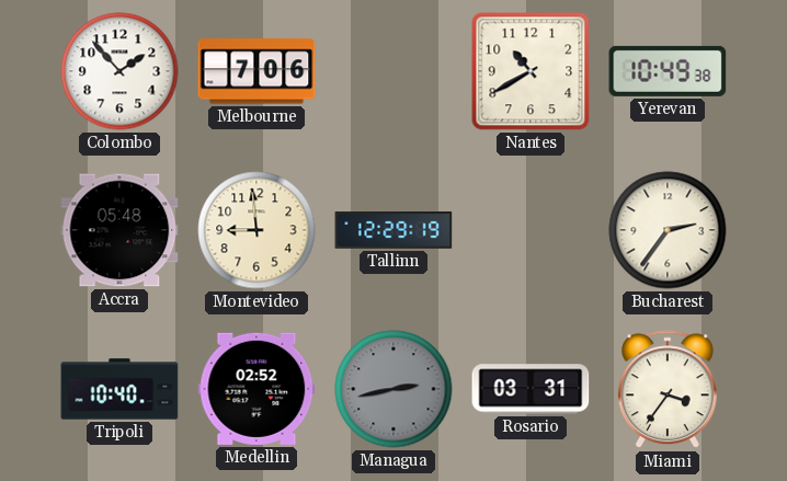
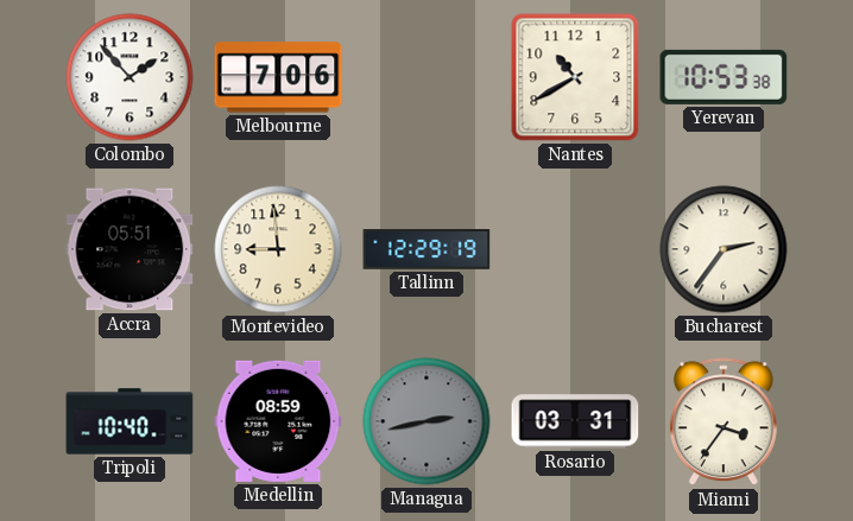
Yerevan: 10:49 -> 10:53
Accra: 05:48 -> 05:51
Medellin: 02:52 -> 08:59
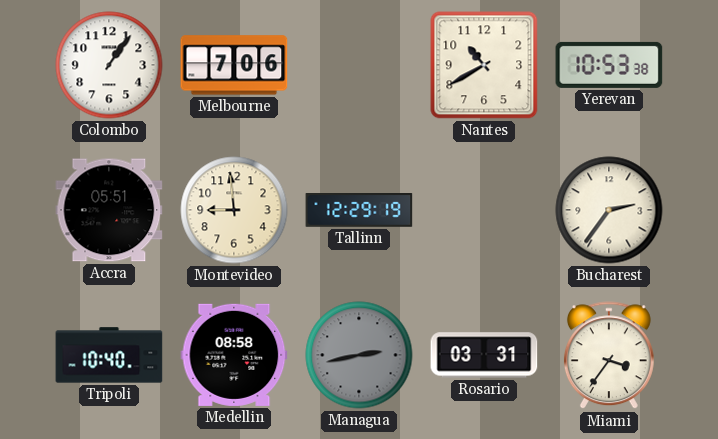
Colombo: 1:53 -> 1:06
Medellin: 08:59 -> 08:58
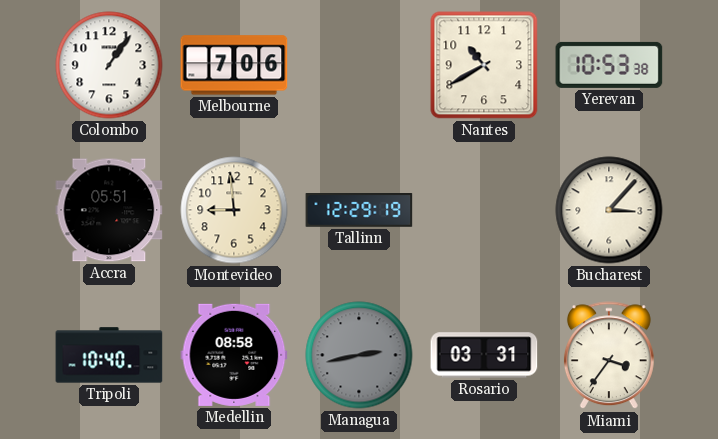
Bucharest: 2:36 -> 3:07
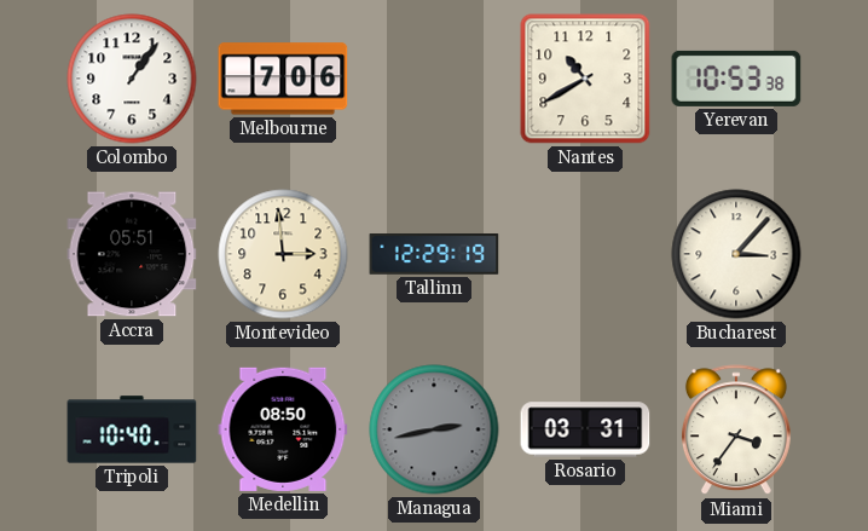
Montevideo: 8:59 -> 2:59
Medellin: 08:58 -> 08:50
